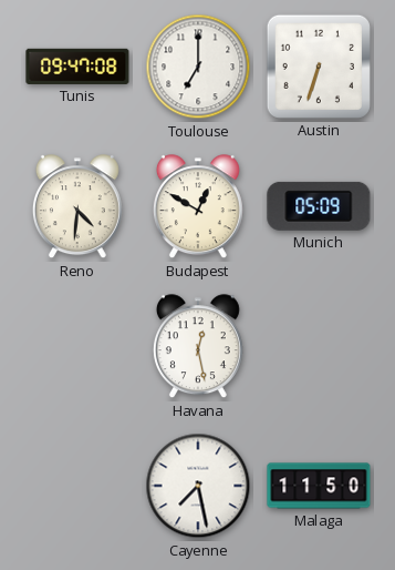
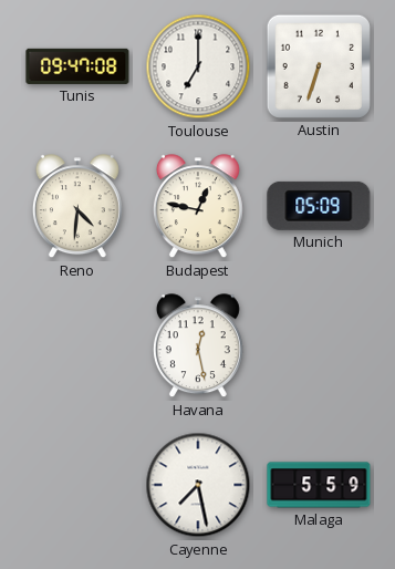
Budapest: 12:50 -> 12:47
Malaga: 11:50 -> 5:59
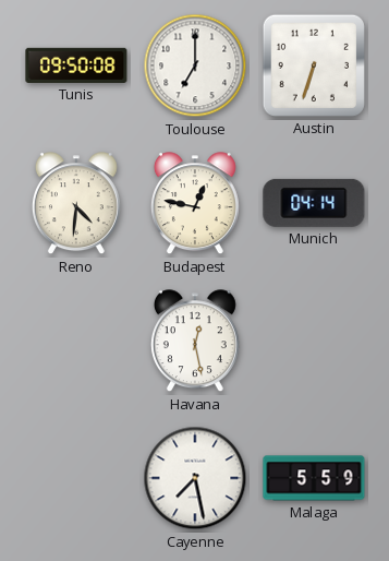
Tunis: 09:47 -> 09:50
Munich: 05:09 -> 04:14
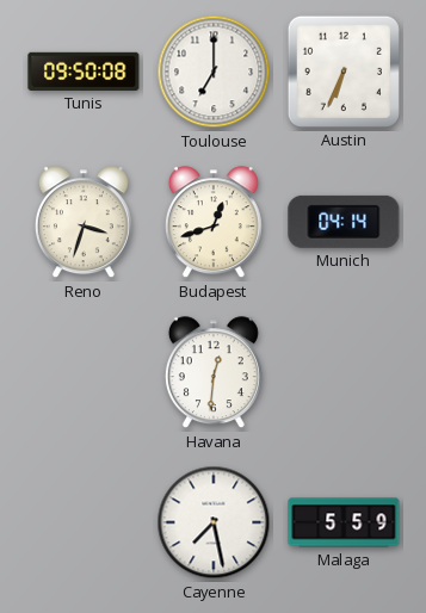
Austin: 6:33 -> 6:34
Reno: 4:31 -> 3:33
Budapest: 12:47 -> 12:42
Havana: 12:28 -> 12:31
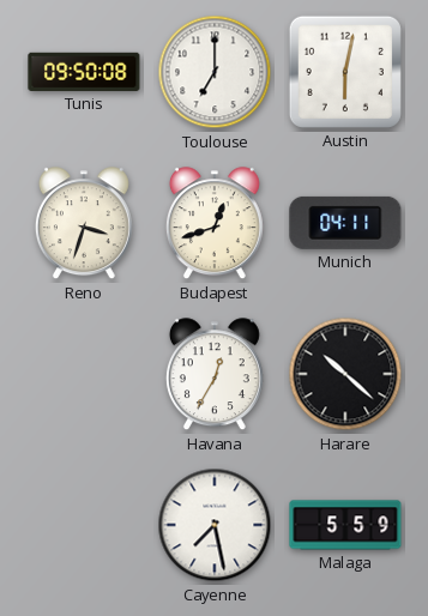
Austin: 6:34 -> 6:02
Munich: 04:14 -> 04:11
Havana: 12:31 -> 12:35
Harare: none -> 10:22
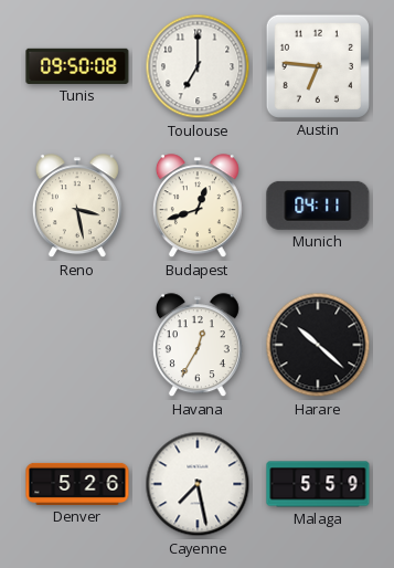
Austin: 6:02 -> 6:46
Reno: 3:33 -> 3:28
Denver: none -> 5:26
